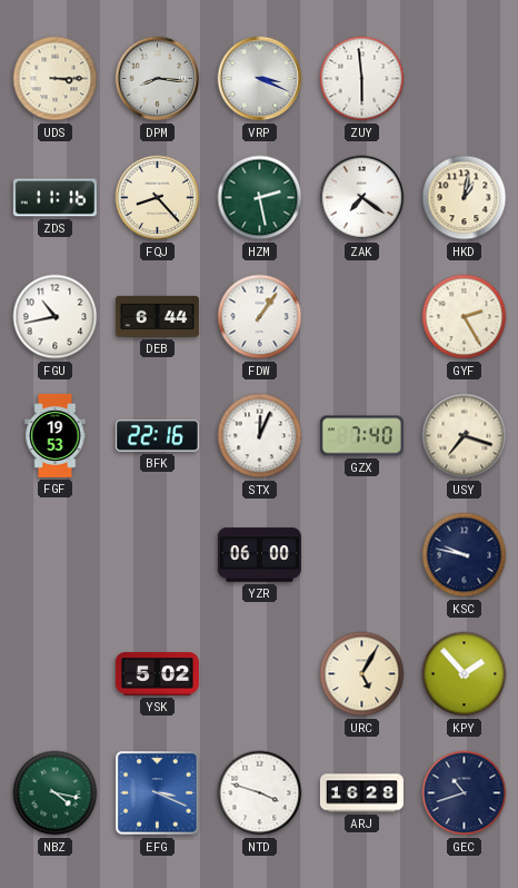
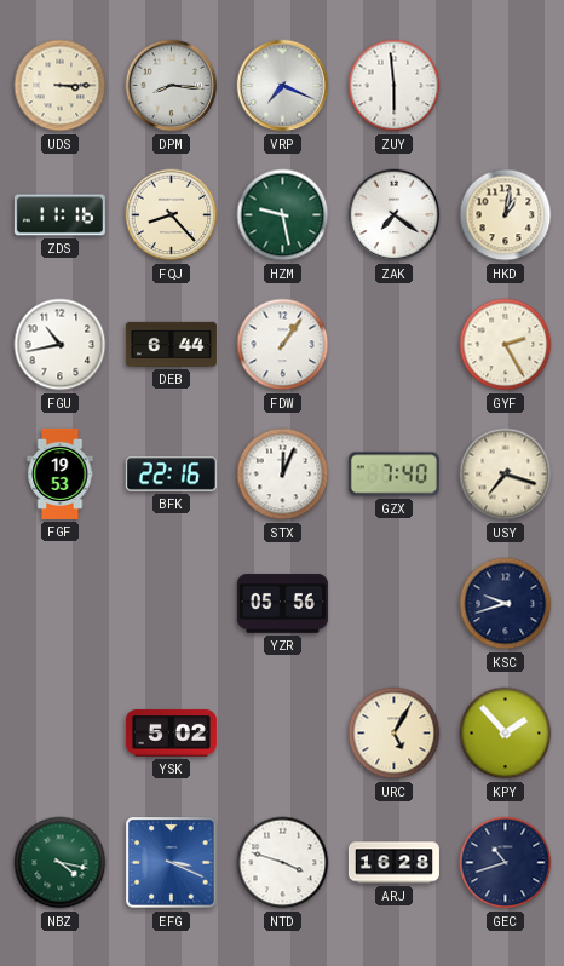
VRP: 3:19 -> 7:19
HZM: 2:28 -> 9:28
YZR: 06:00 -> 05:56
KSC: 9:47 -> 9:42
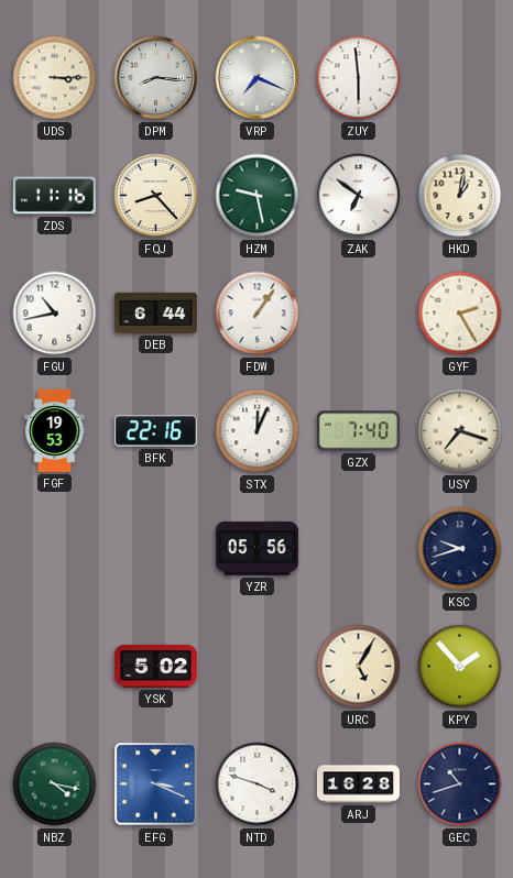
ZAK: 7:21 -> 6:51
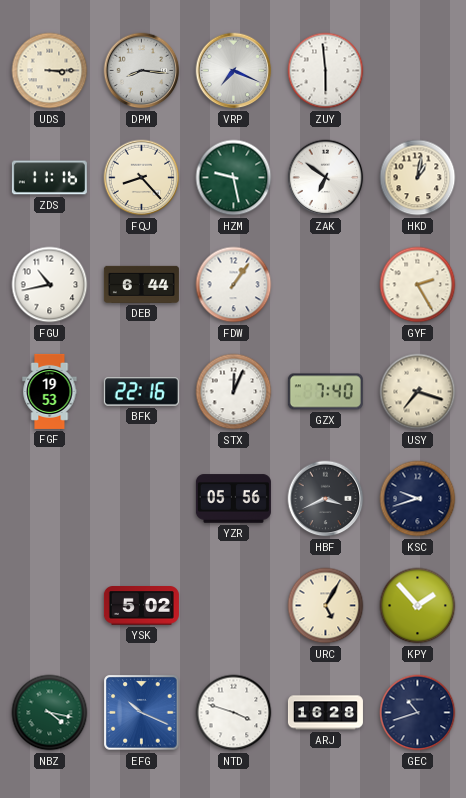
HBF: none -> 3:41
EFG: 3:19 -> 10:19
